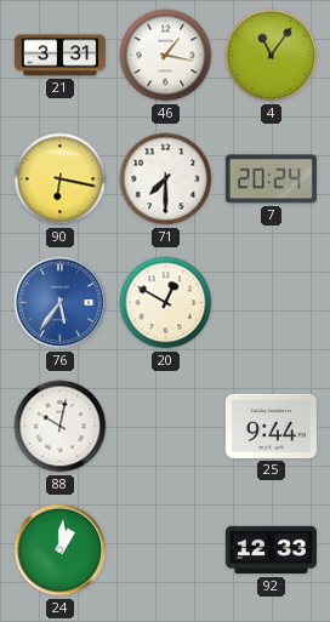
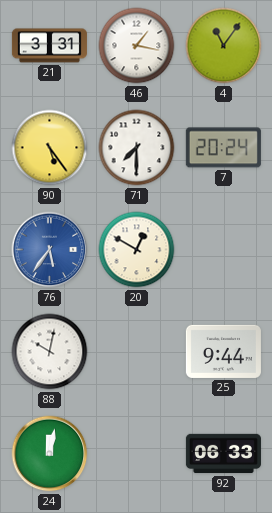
90: 6:17 -> 5:24
24: 1:01 -> 12:02
92: 12:33 -> 06:33
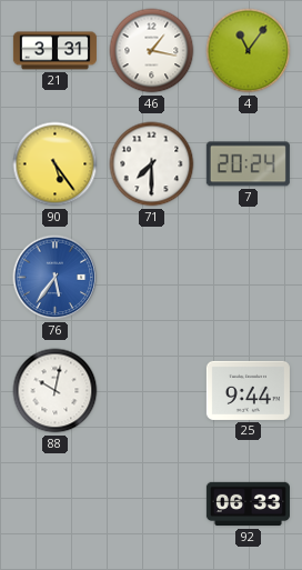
20: 12:50 -> none
24: 12:02 -> none
